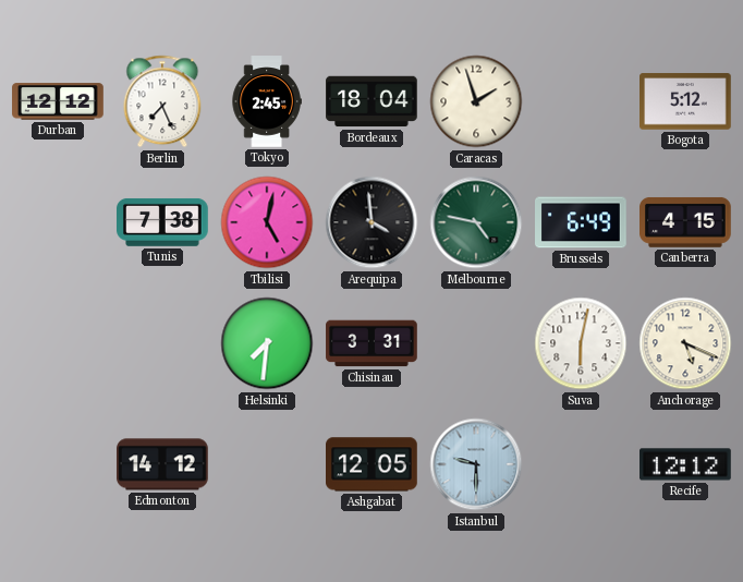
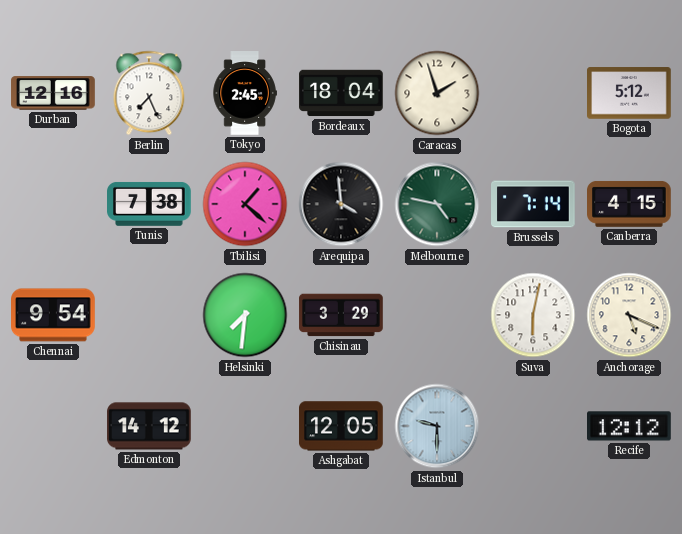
Durban: 12:12 -> 12:16
Tbilisi: 5:02 -> 1:22
Brussels: 6:49 -> 7:14
Chennai: none -> 9:54
Chisinau: 3:31 -> 3:29
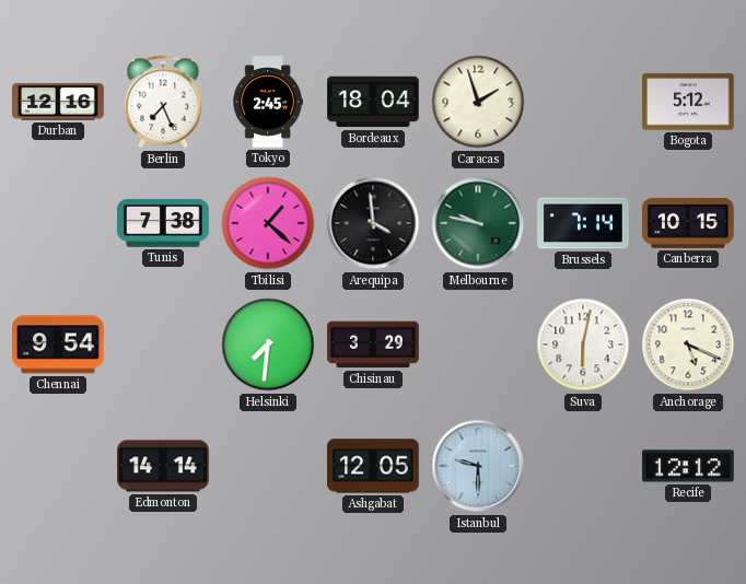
Melbourne: 4:47 -> 9:47
Canberra: 4:15 -> 10:15
Edmonton: 14:12 -> 14:14
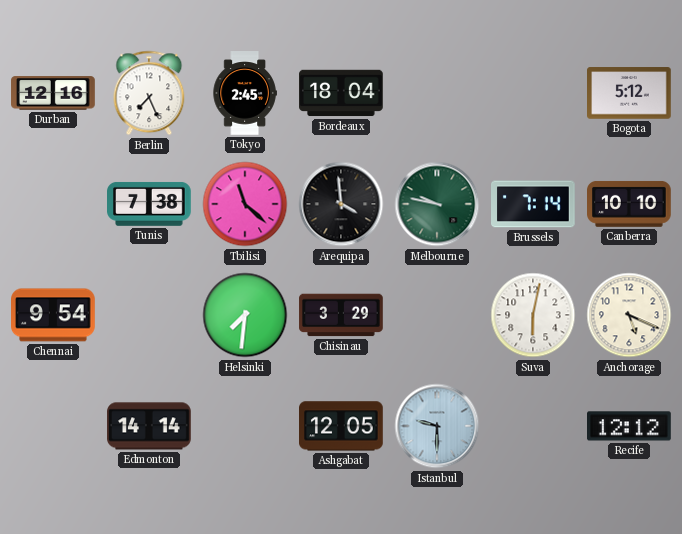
Caracas: 1:57 -> none
Tbilisi: 1:22 -> 11:22
Canberra: 10:15 -> 10:10
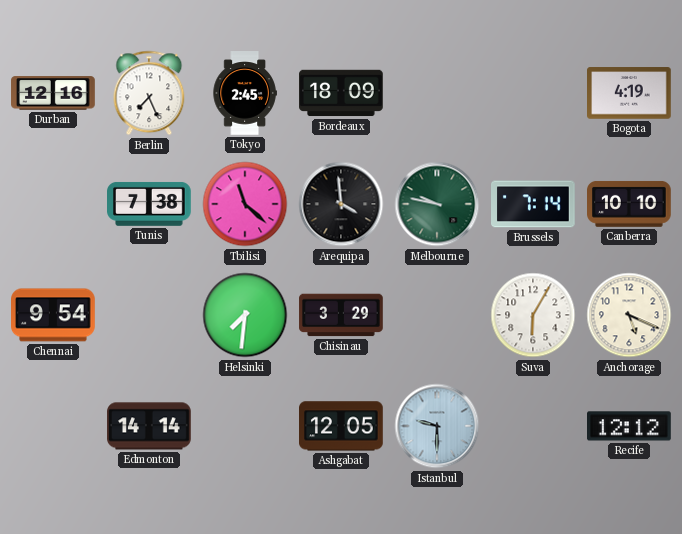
Bordeaux: 18:04 -> 18:09
Bogota: 5:12 -> 4:19
Suva: 6:02 -> 6:05
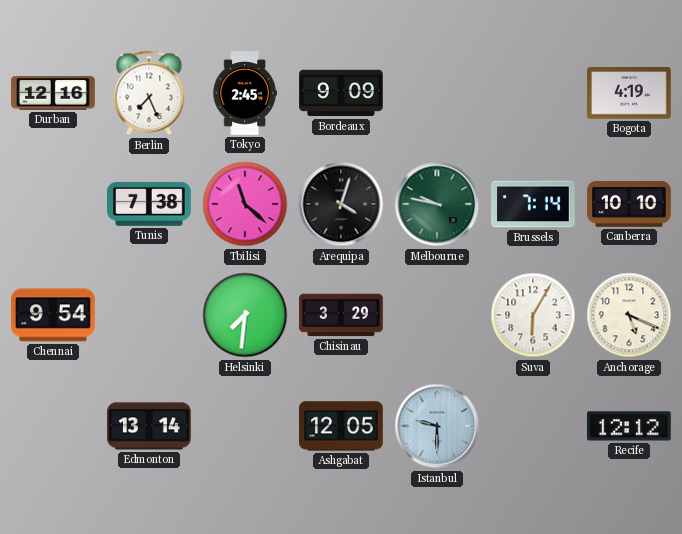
Bordeaux: 18:09 -> 9:09
Arequipa: 3:59 -> 4:03
Edmonton: 14:14 -> 13:14
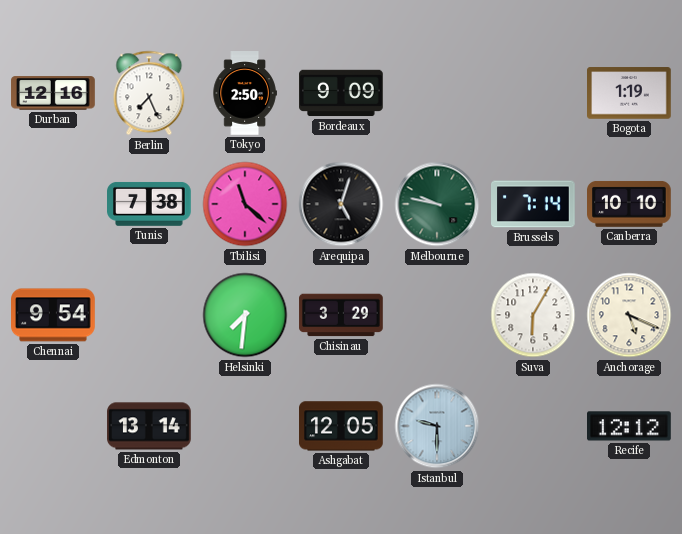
Tokyo: 2:45 -> 2:50
Bogota: 4:19 -> 1:19
Arequipa: 4:03 -> 5:03
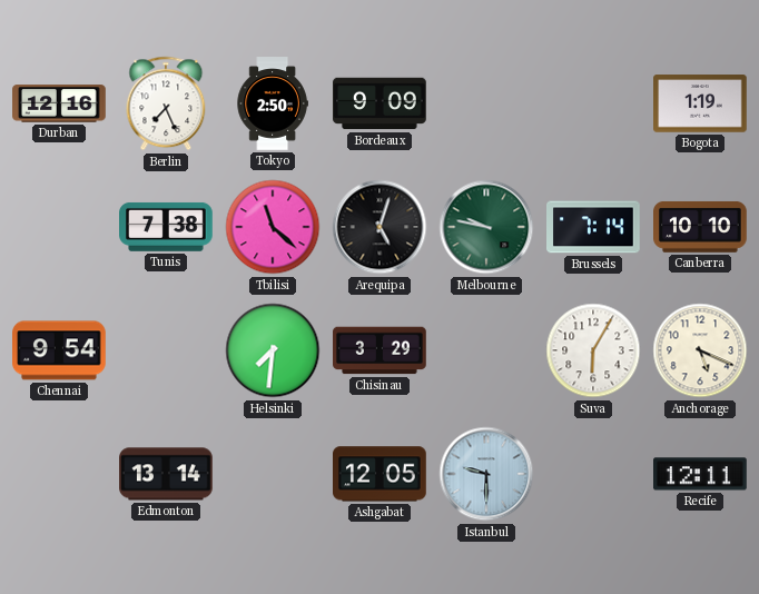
Recife: 12:12 -> 12:11
